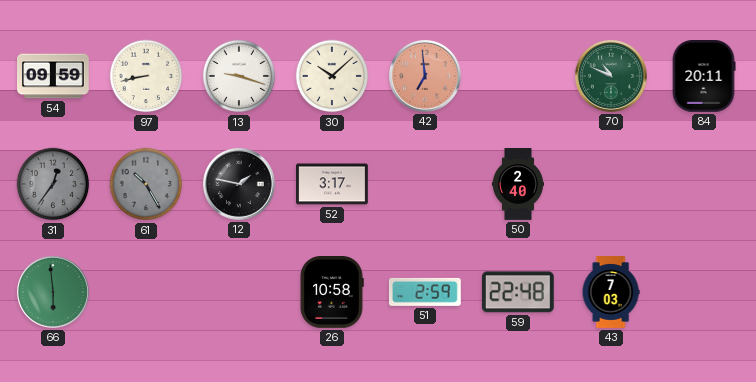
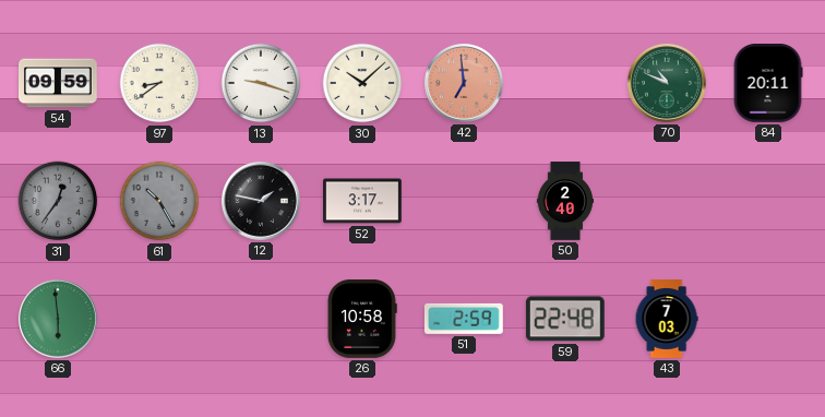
97: 8:43 -> 8:39
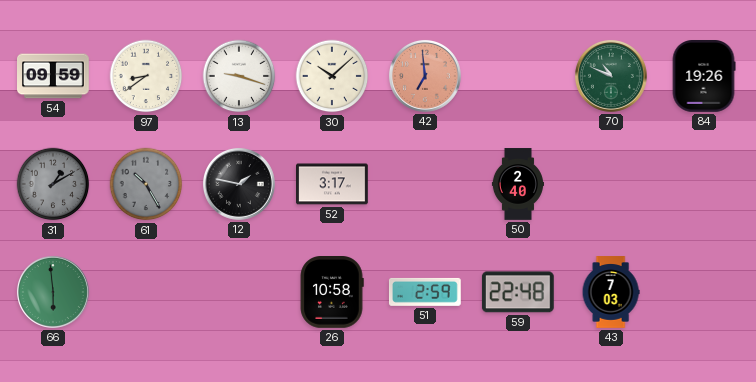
84: 20:11 -> 19:26
31: 12:36 -> 1:10
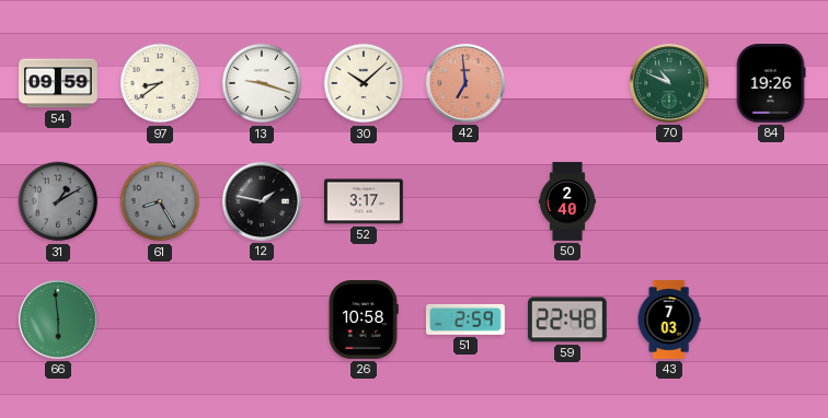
61: 10:25 -> 8:25
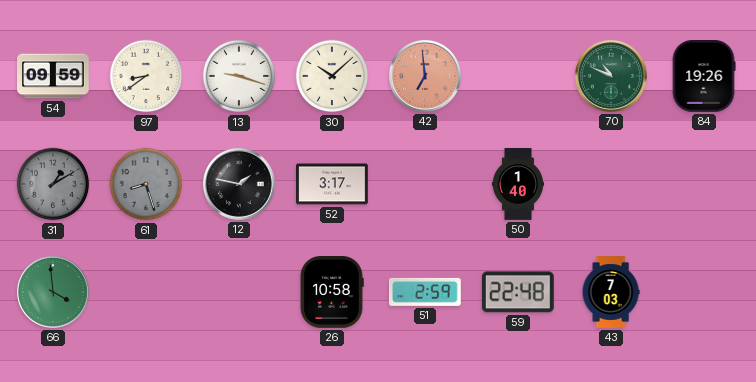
61: 8:25 -> 8:27
50: 2:40 -> 1:40
66: 5:59 -> 3:59
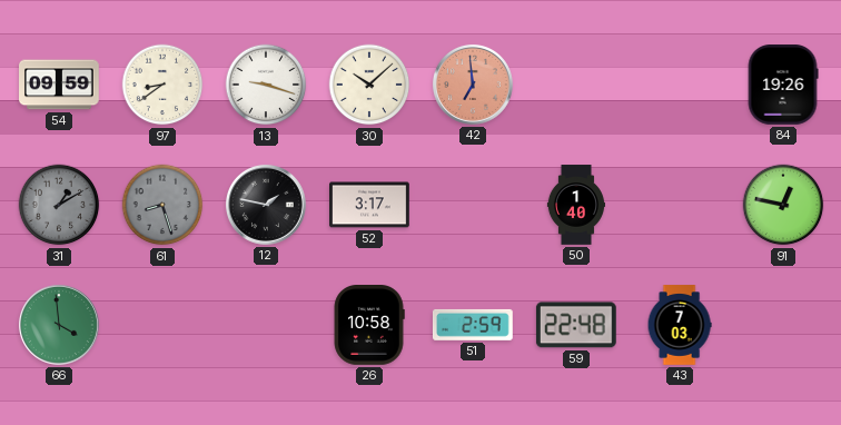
70: 10:49 -> none
91: none -> 12:47
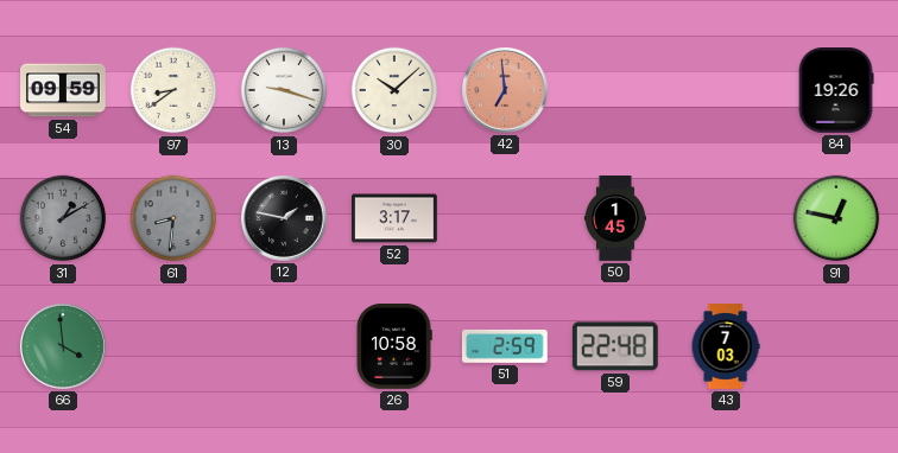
61: 8:27 -> 8:31
50: 1:40 -> 1:45
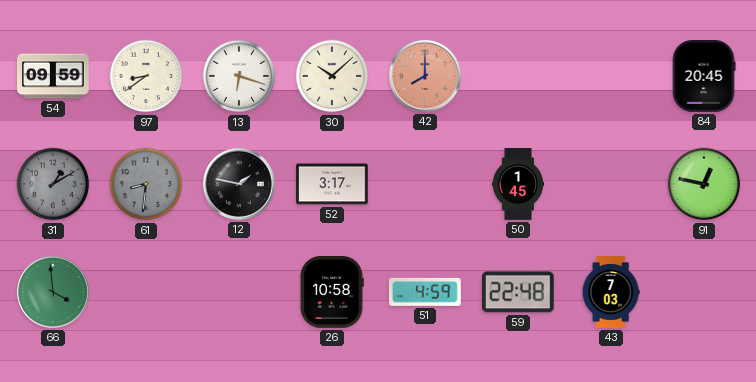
13: 9:18 -> 6:18
42: 6:59 -> 8:00
84: 19:26 -> 20:45
51: 2:59 -> 4:59
